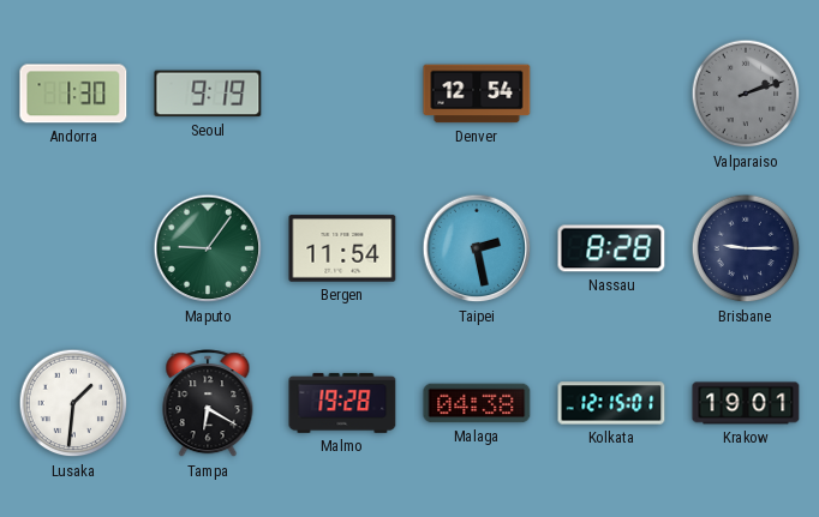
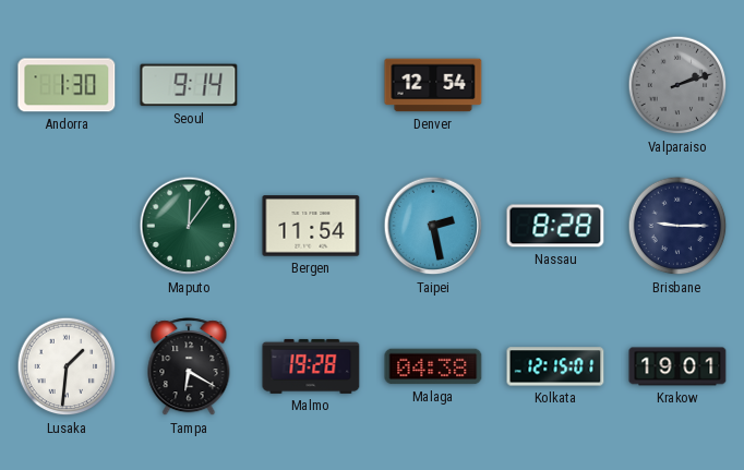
Seoul: 9:19 -> 9:14
Maputo: 9:06 -> 12:06
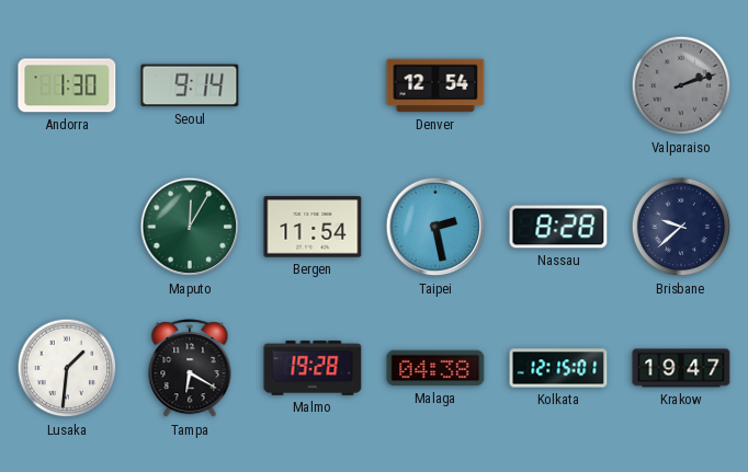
Maputo: 12:06 -> 12:05
Brisbane: 9:15 -> 9:38
Krakow: 19:01 -> 19:47
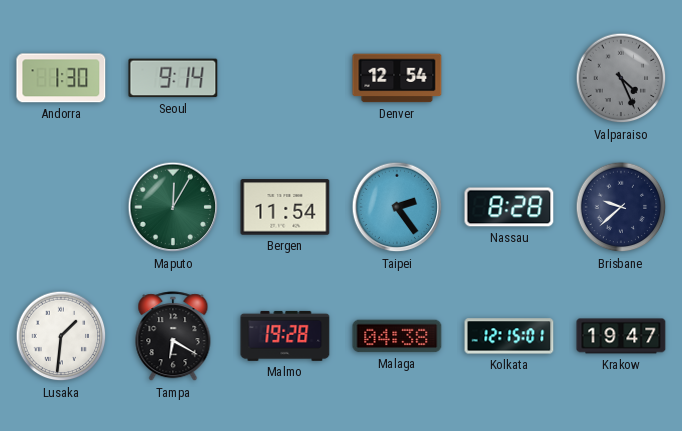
Valparaiso: 2:12 -> 4:26
Taipei: 2:28 -> 2:24
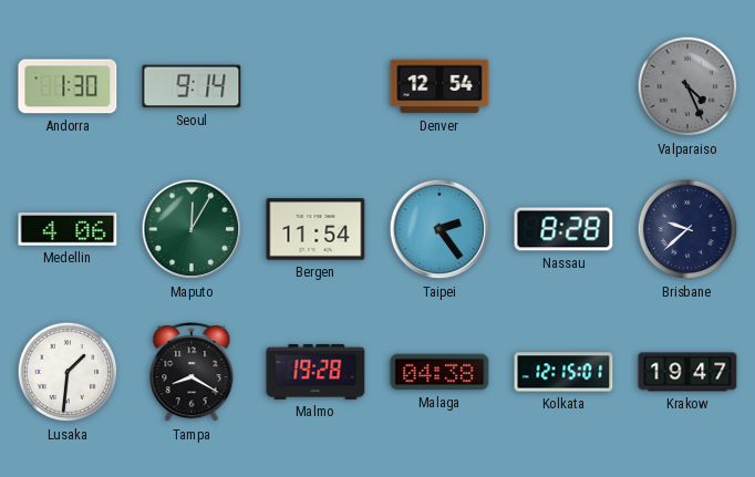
Medellin: none -> 4:06
Tampa: 6:20 -> 8:20
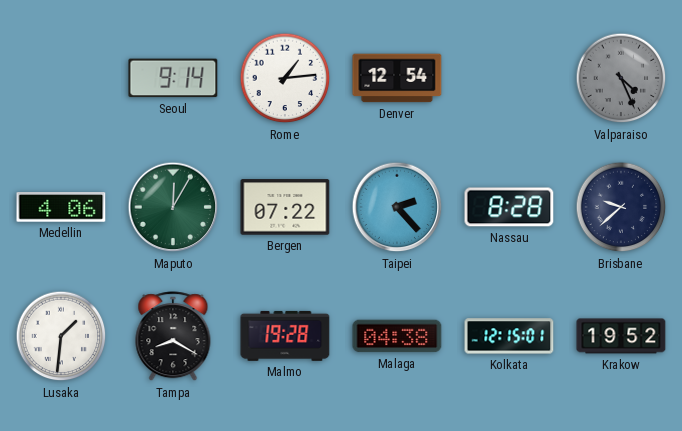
Andorra: 1:30 -> none
Rome: none -> 1:14
Bergen: 11:54 -> 07:22
Taipei: 2:24 -> 2:23
Krakow: 19:47 -> 19:52
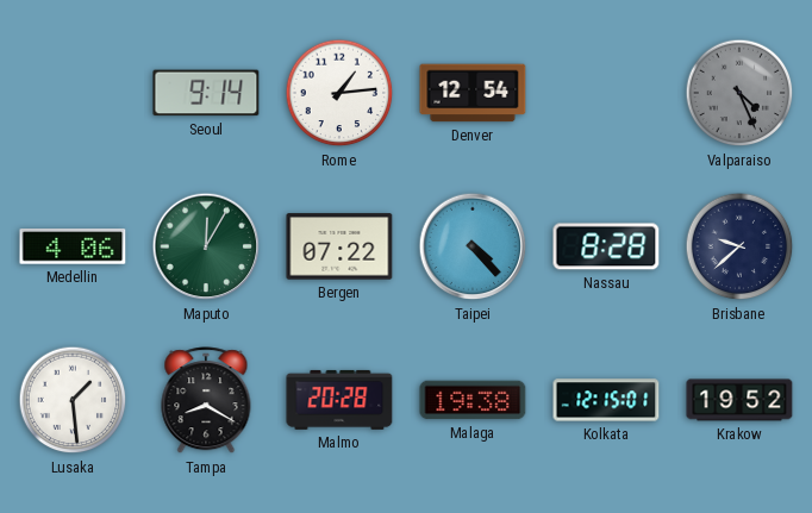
Taipei: 2:23 -> 4:23
Lusaka: 1:31 -> 1:29
Malmo: 19:28 -> 20:28
Malaga: 04:38 -> 19:38
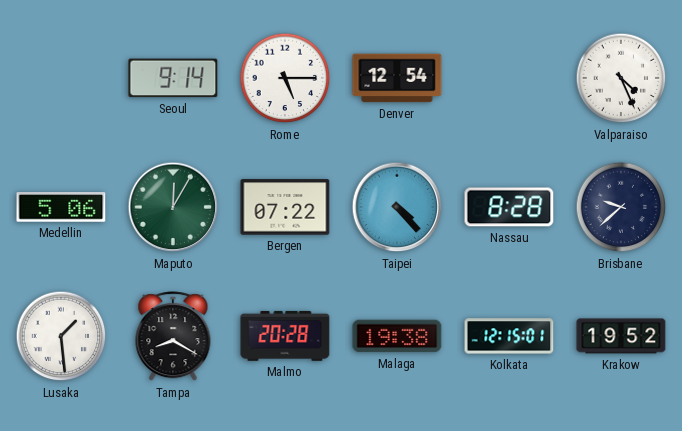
Rome: 1:14 -> 5:15
Valparaiso dial: grey -> white
Medellin: 4:06 -> 5:06
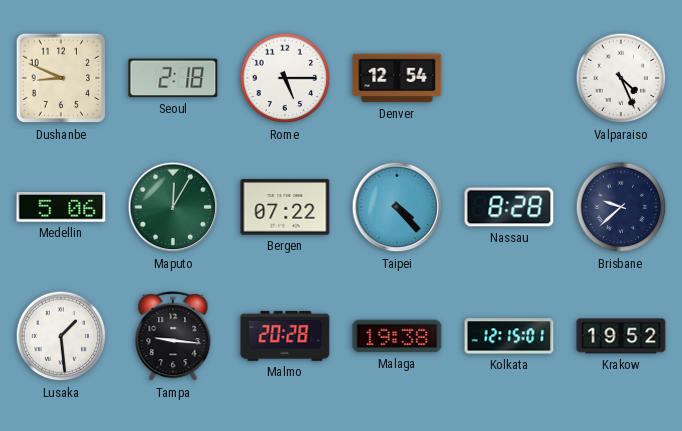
Dushanbe: none -> 8:49
Seoul: 9:14 -> 2:18
Tampa: 8:20 -> 9:16
